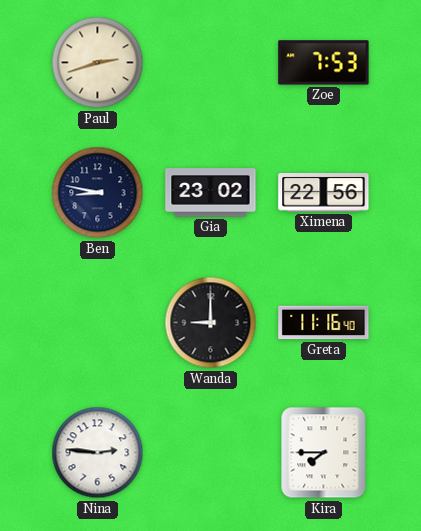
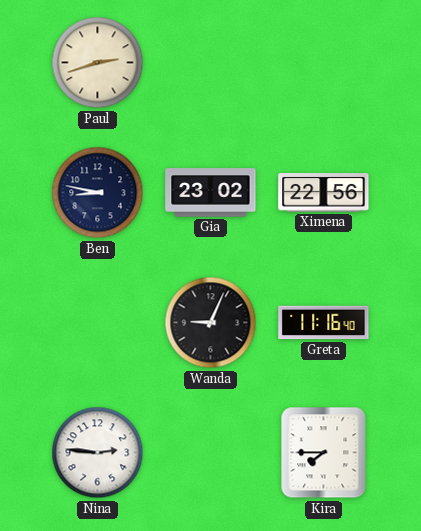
Zoe: 7:53 -> none
Wanda: 9:00 -> 9:04
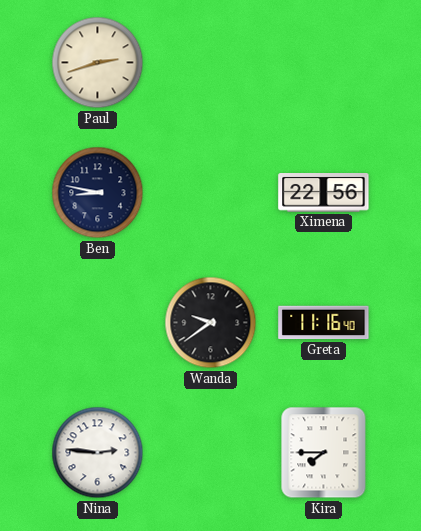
Gia: 23:02 -> none
Wanda: 9:04 -> 9:39
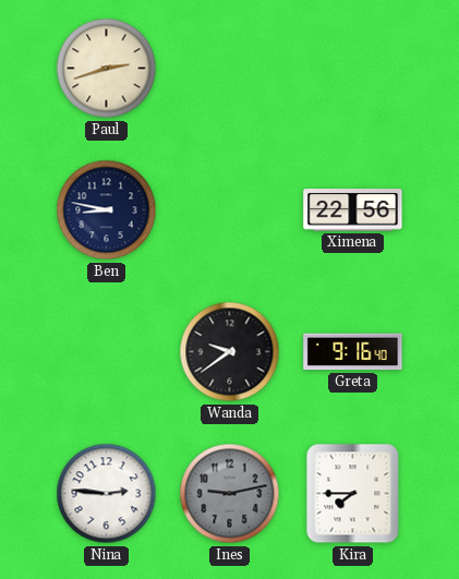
Greta: 11:16 -> 9:16
Ines: none -> 9:13
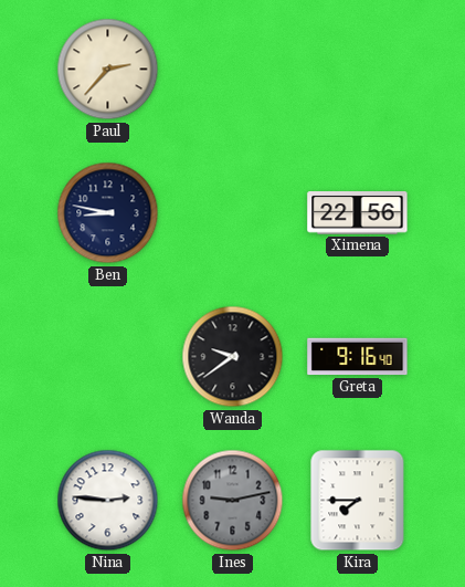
Paul: 2:42 -> 2:37
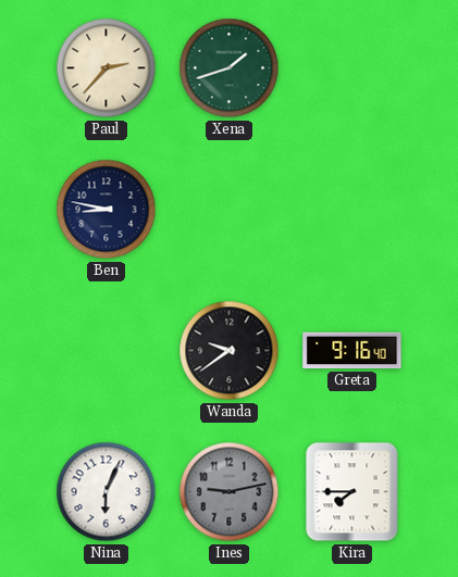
Xena: none -> 1:42
Ximena: 22:56 -> none
Nina: 2:46 -> 6:04
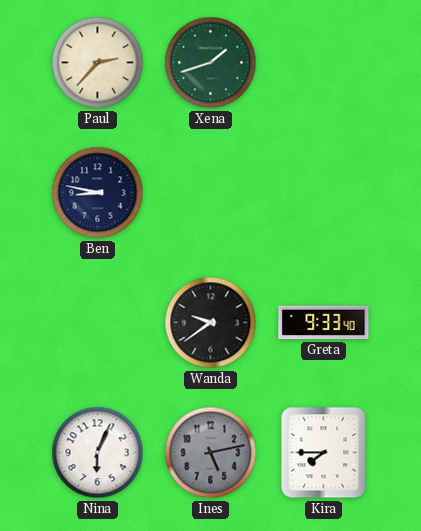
Greta: 9:16 -> 9:33
Ines: 9:13 -> 5:13
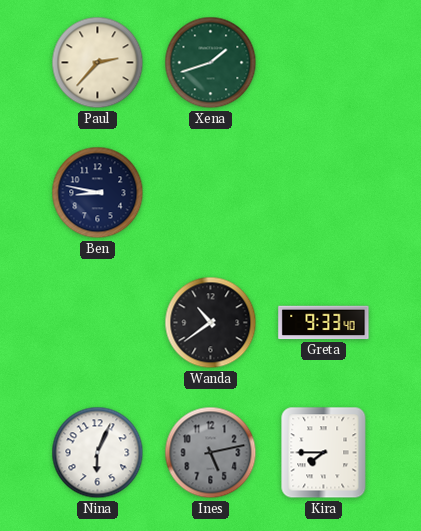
Wanda: 9:39 -> 10:39
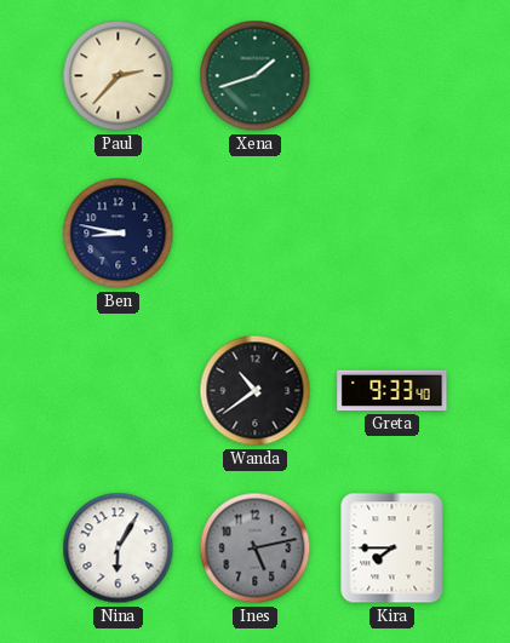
Nina: 6:04 -> 6:05
